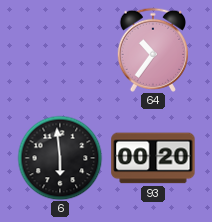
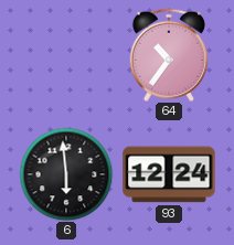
93: 00:20 -> 12:24
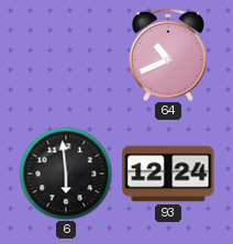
64: 10:36 -> 10:41
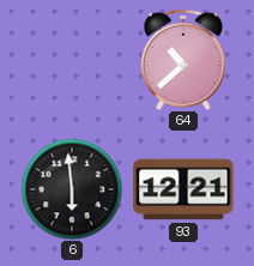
64: 10:41 -> 10:38
93: 12:24 -> 12:21
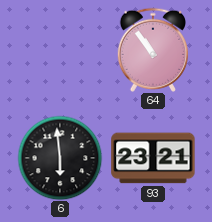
64: 10:38 -> 10:54
93: 12:21 -> 23:21
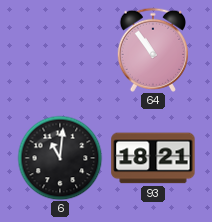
6: 5:59 -> 11:01
93: 23:21 -> 18:21
